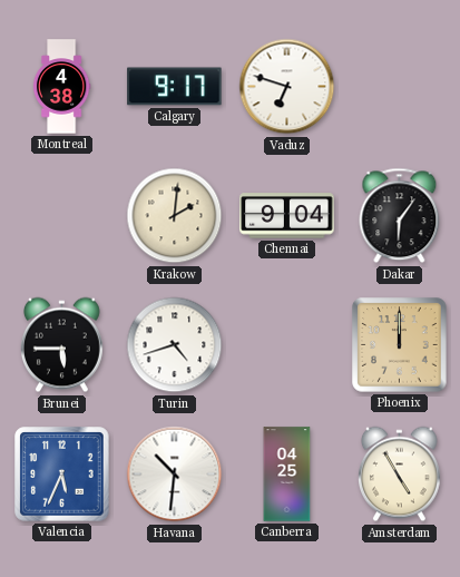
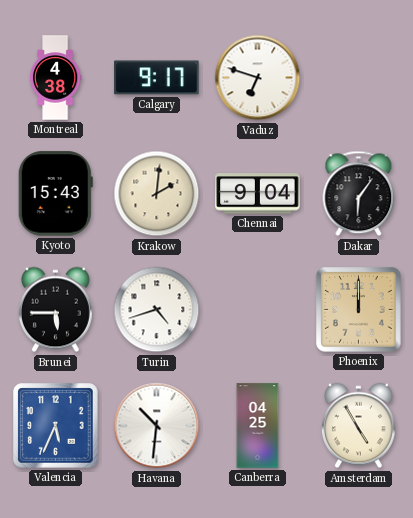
Kyoto: none -> 15:43
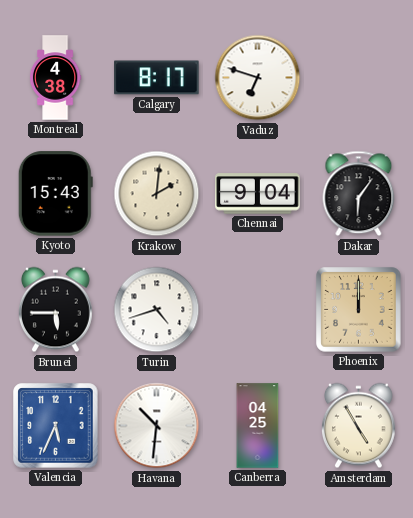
Calgary: 9:17 -> 8:17
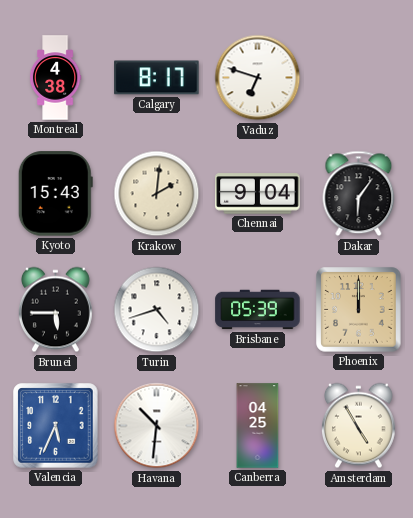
Brisbane: none -> 05:39
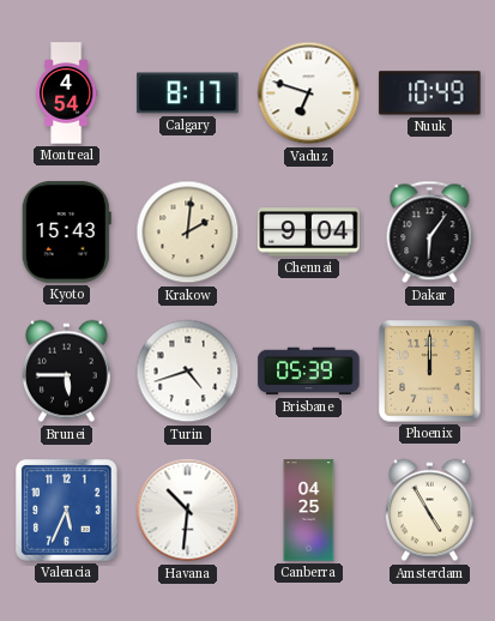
Montreal: 4:38 -> 4:54
Nuuk: none -> 10:49
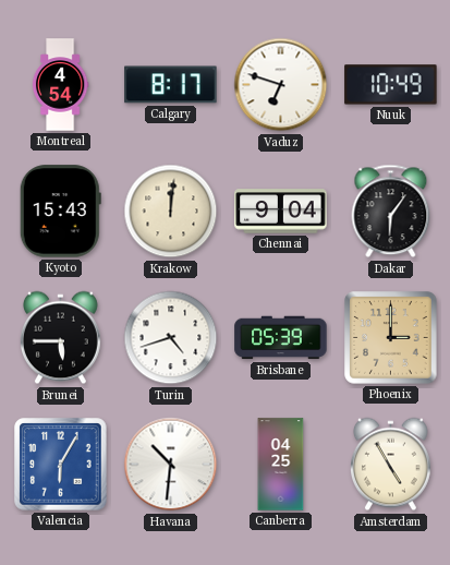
Krakow: 2:01 -> 12:01
Phoenix: 12:00 -> 3:00
Valencia: 5:34 -> 6:05
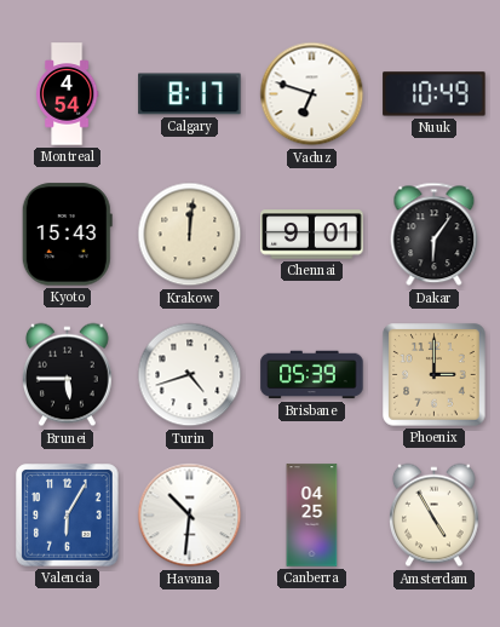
Chennai: 9:04 -> 9:01
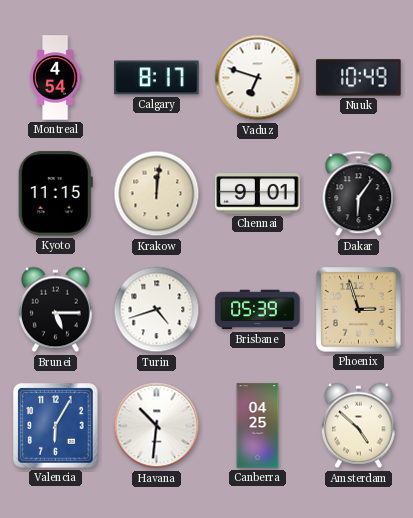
Kyoto: 15:43 -> 11:15
Brunei: 5:45 -> 5:15
Phoenix: 3:00 -> 2:57
Amsterdam: 4:55 -> 4:52
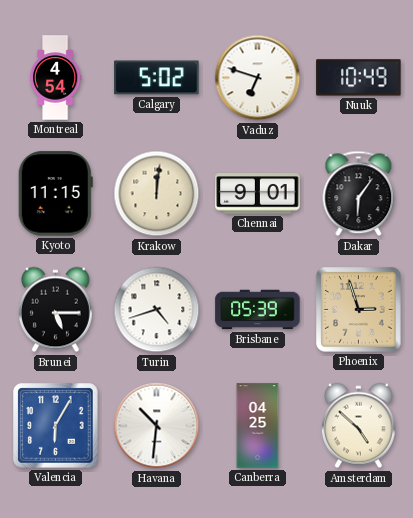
Calgary: 8:17 -> 5:02
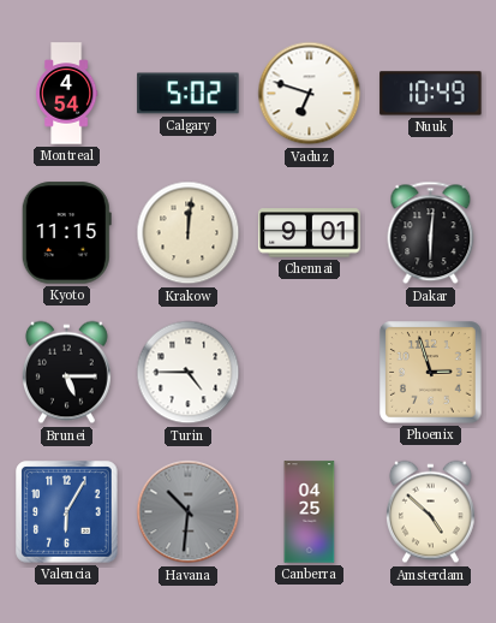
Dakar: 6:06 -> 6:01
Turin: 4:42 -> 4:45
Brisbane: 05:39 -> none
Havana dial: white -> grey
